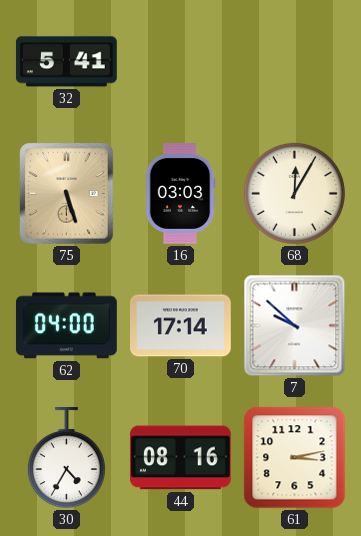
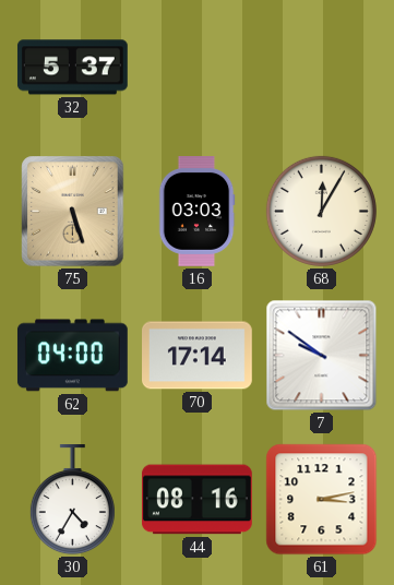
32: 5:41 -> 5:37
7: 9:52 -> 9:51
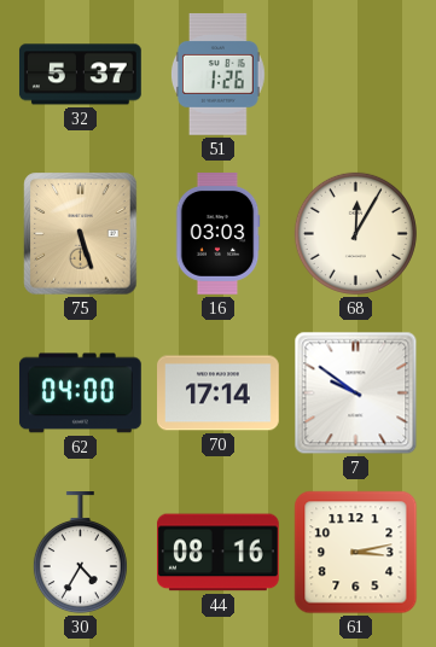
51: none -> 1:26
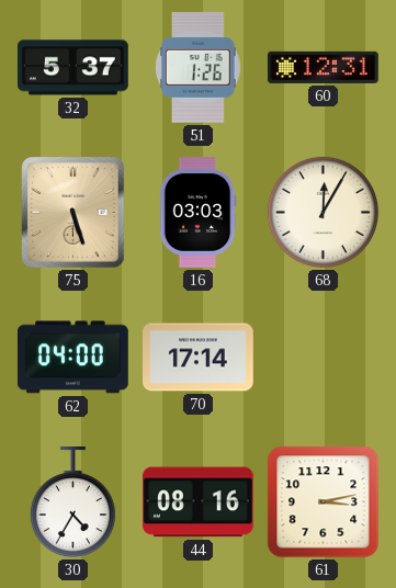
60: none -> 12:31
7: 9:51 -> none
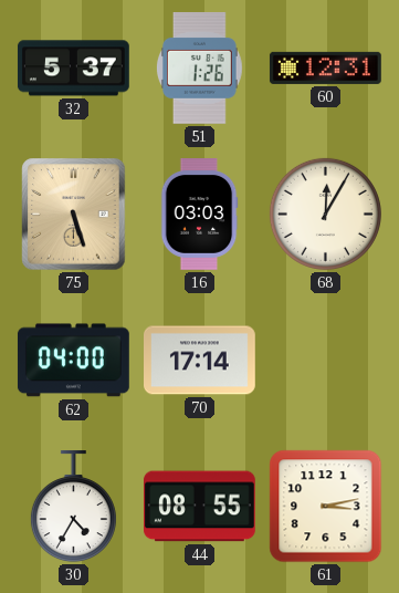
44: 08:16 -> 08:55
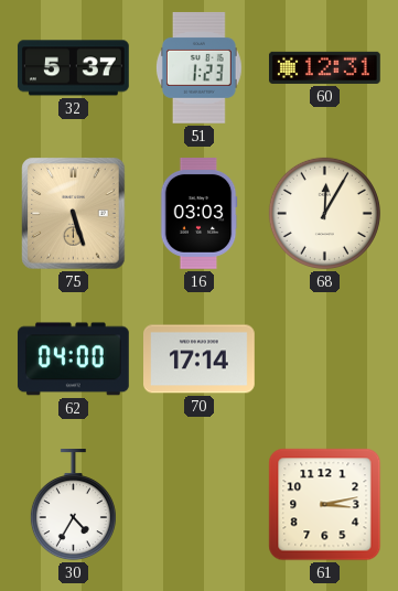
51: 1:26 -> 1:23
44: 08:55 -> none
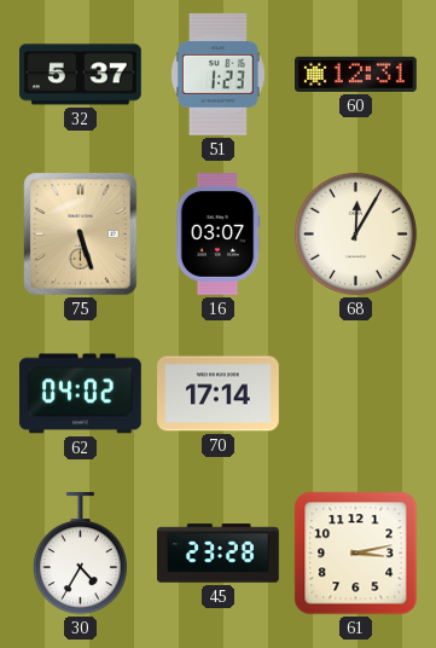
16: 03:03 -> 03:07
62: 04:00 -> 04:02
45: none -> 23:28
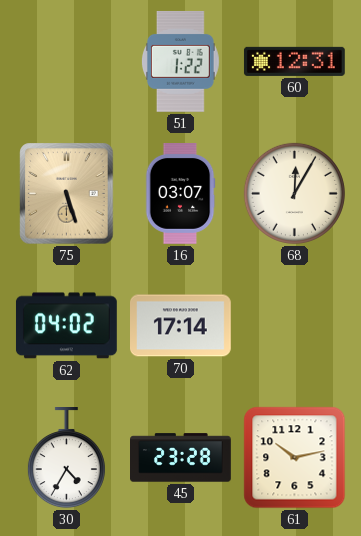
32: 5:37 -> none
51: 1:23 -> 1:22
61: 3:13 -> 10:13
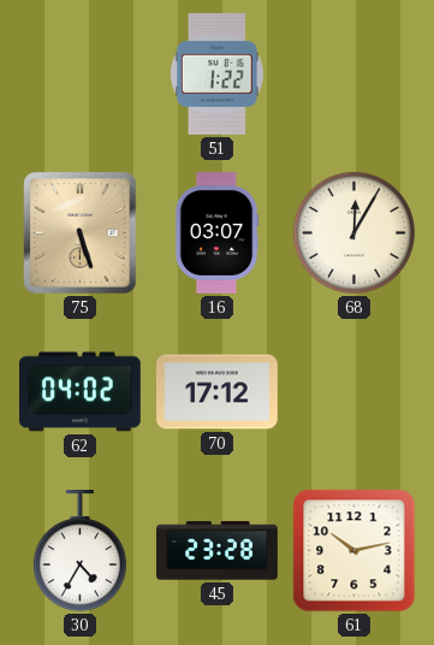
60: 12:31 -> none
70: 17:14 -> 17:12
